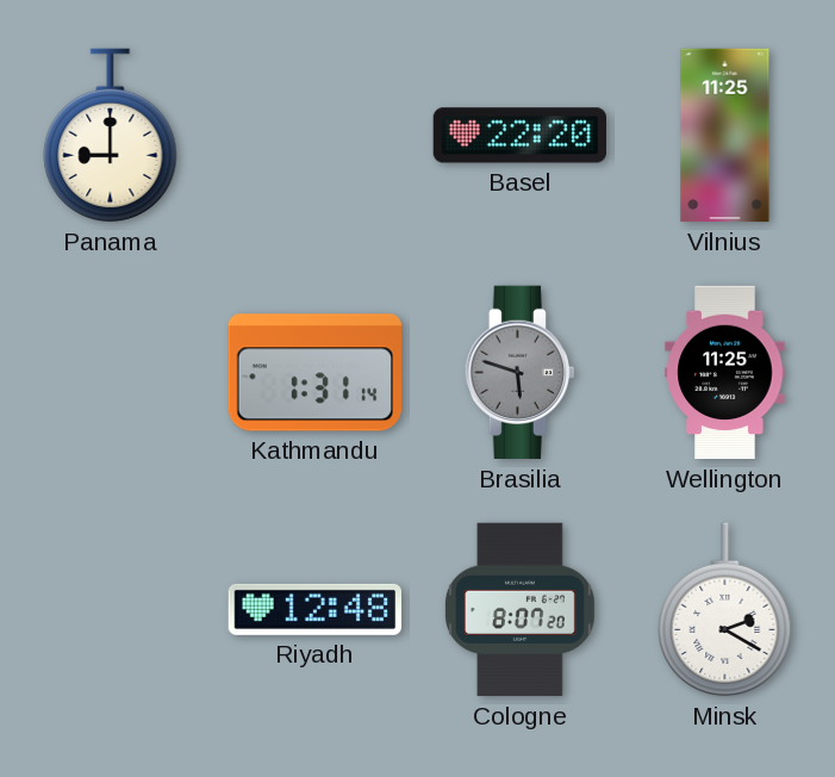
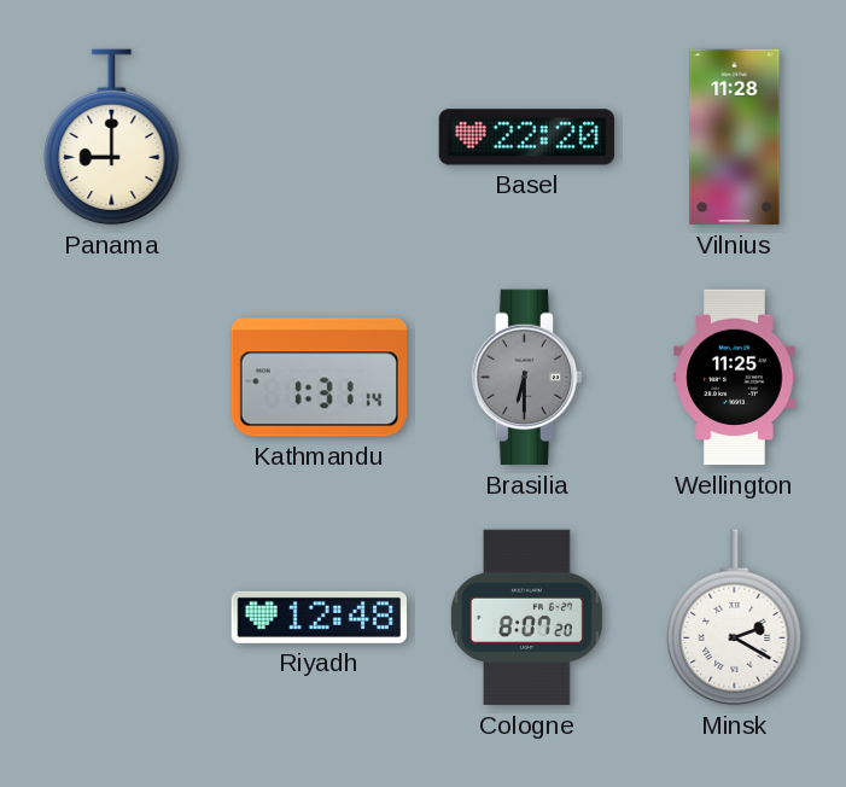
Vilnius: 11:25 -> 11:28
Brasilia: 5:48 -> 6:30
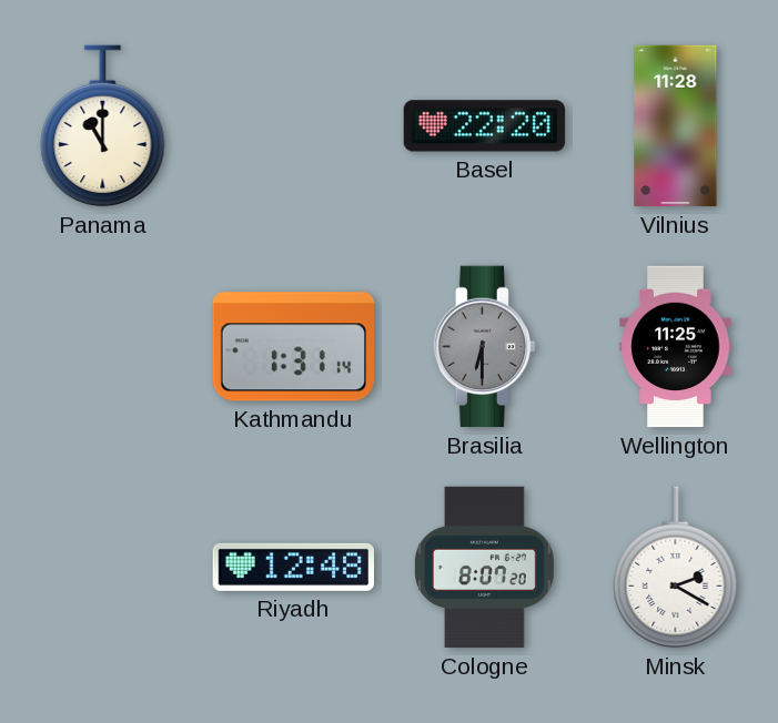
Panama: 9:00 -> 11:00
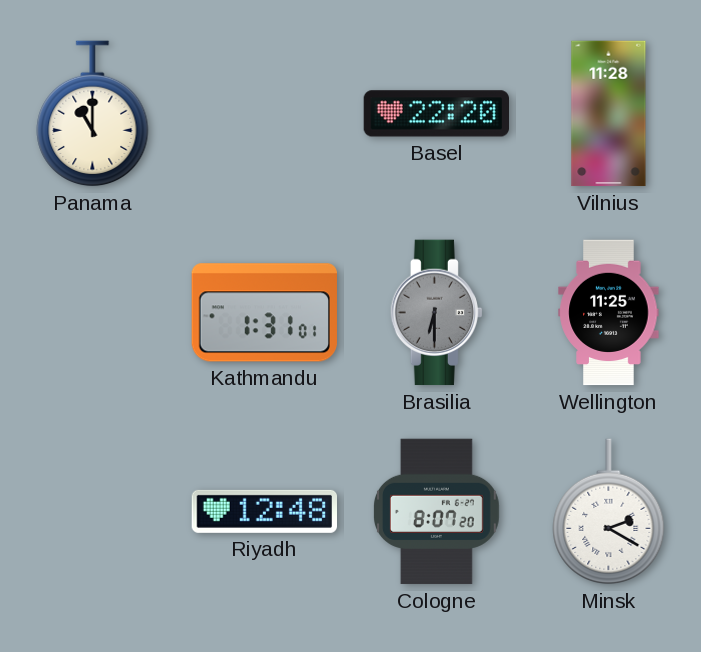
Kathmandu: 1:31:14 -> 1:31:01
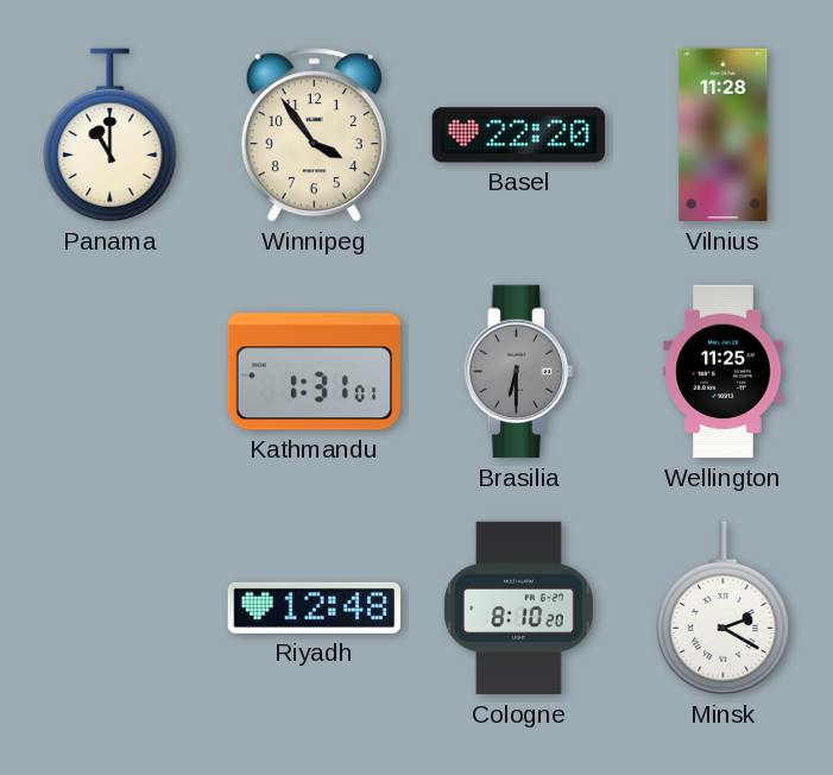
Winnipeg: none -> 3:54
Cologne: 8:07 -> 8:10
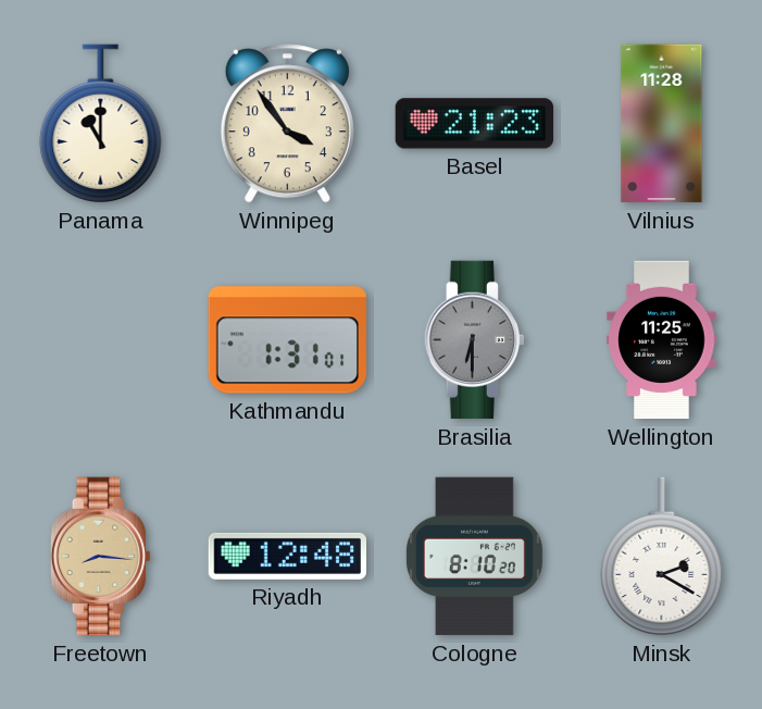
Basel: 22:20 -> 21:23
Freetown: none -> 8:16
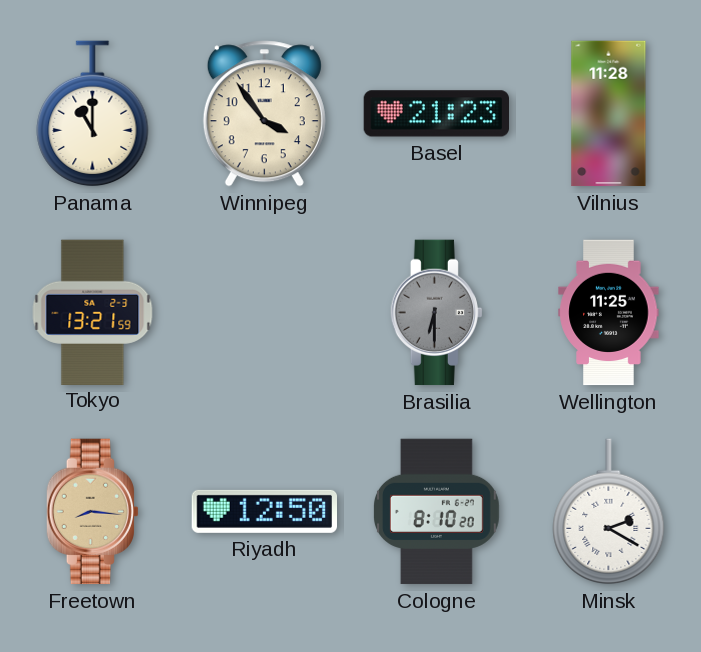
Tokyo: none -> 13:21
Kathmandu: 1:31 -> none
Riyadh: 12:48 -> 12:50
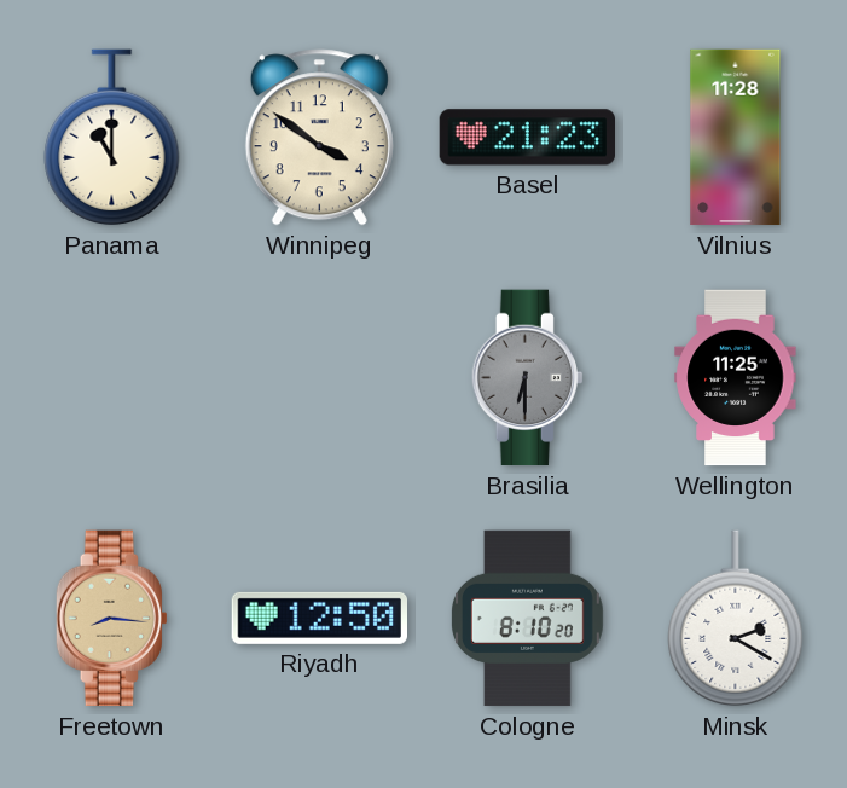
Winnipeg: 3:54 -> 3:51
Tokyo: 13:21 -> none
